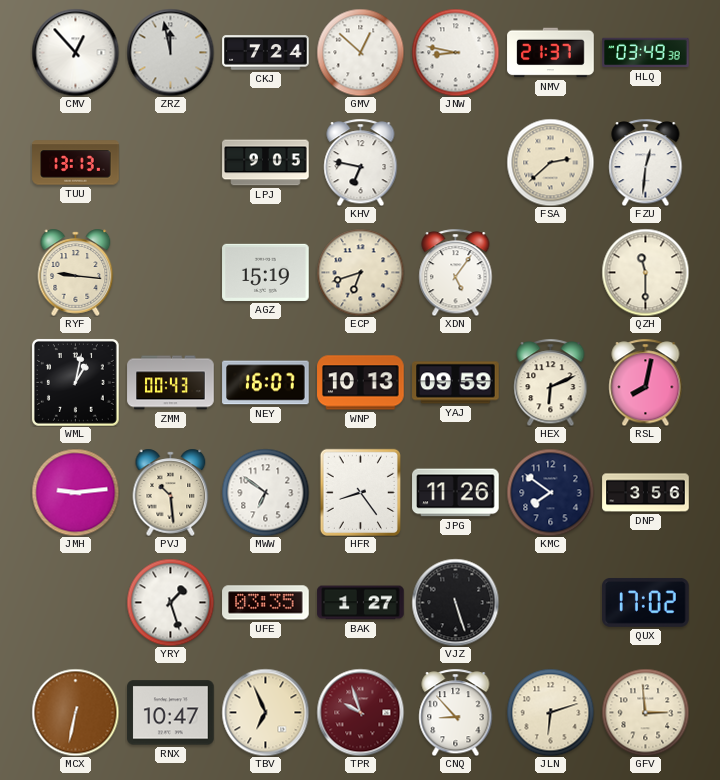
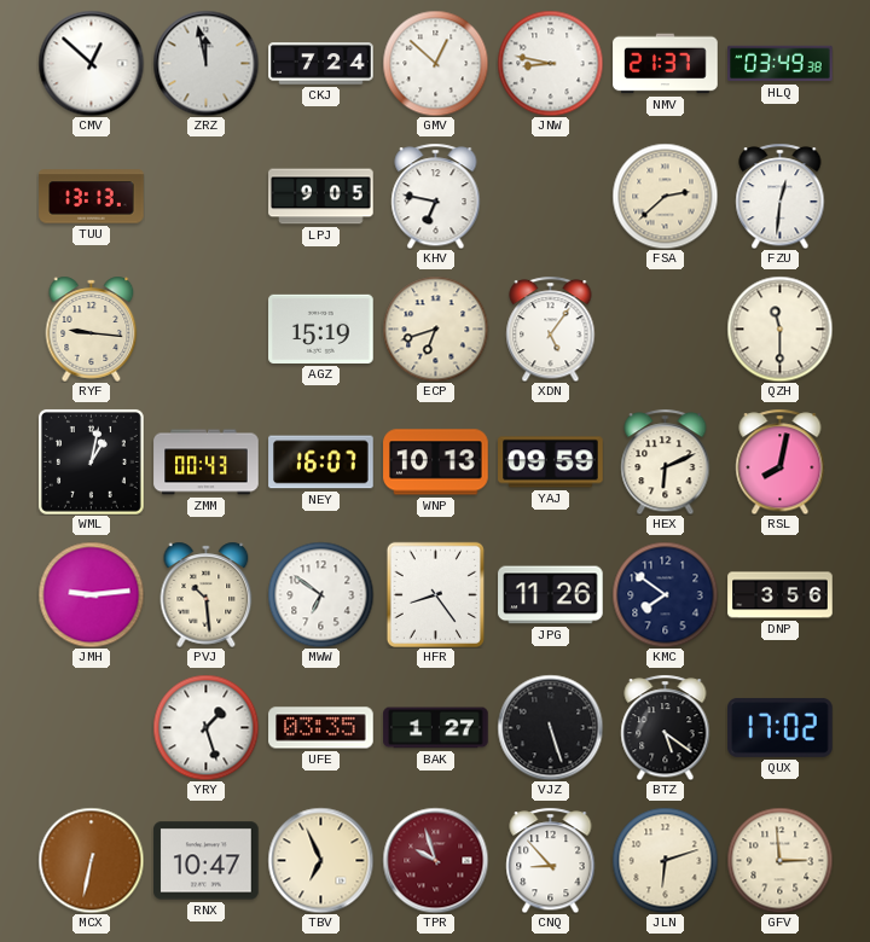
CMV: 12:53 -> 12:52
BTZ: none -> 5:21
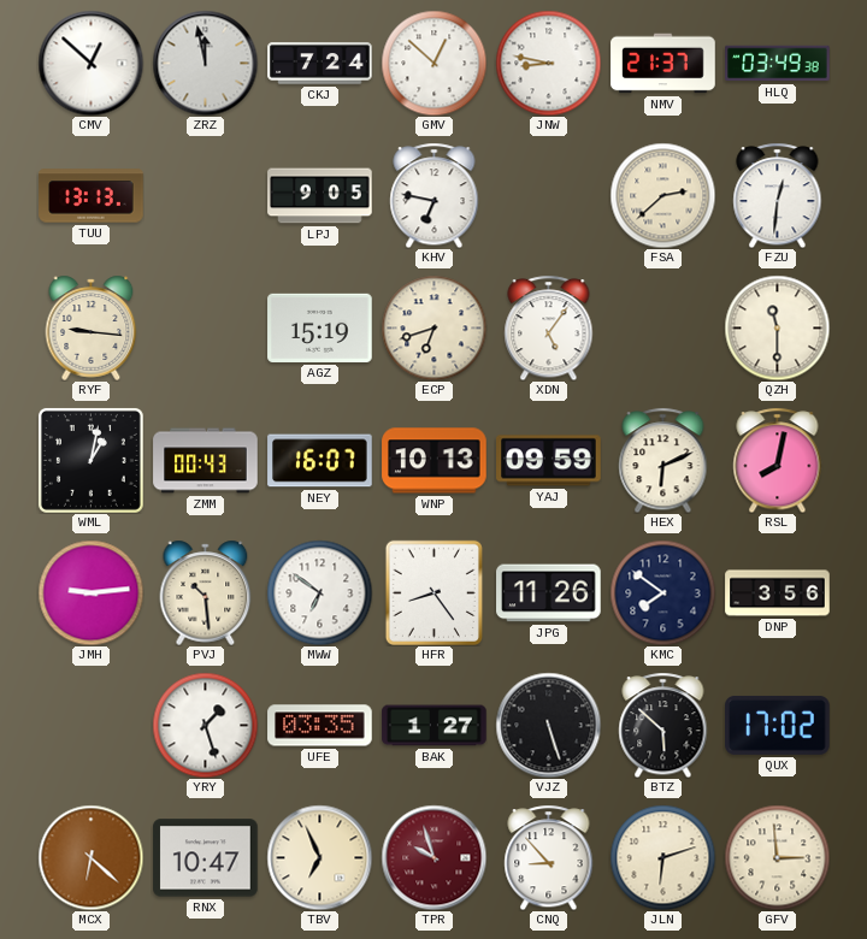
BTZ: 5:21 -> 5:52
MCX: 6:32 -> 6:22
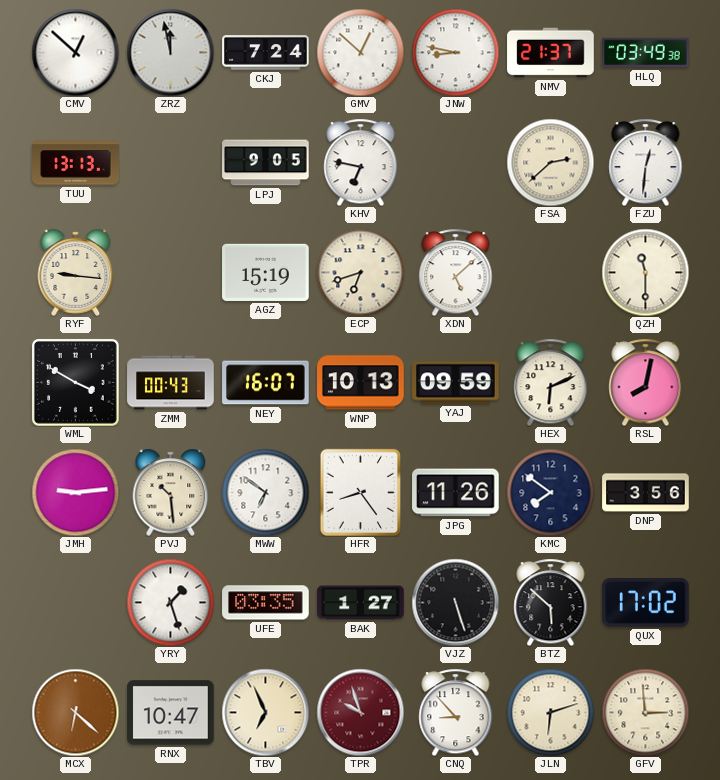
XDN: 5:06 -> 5:08
WML: 1:02 -> 3:50
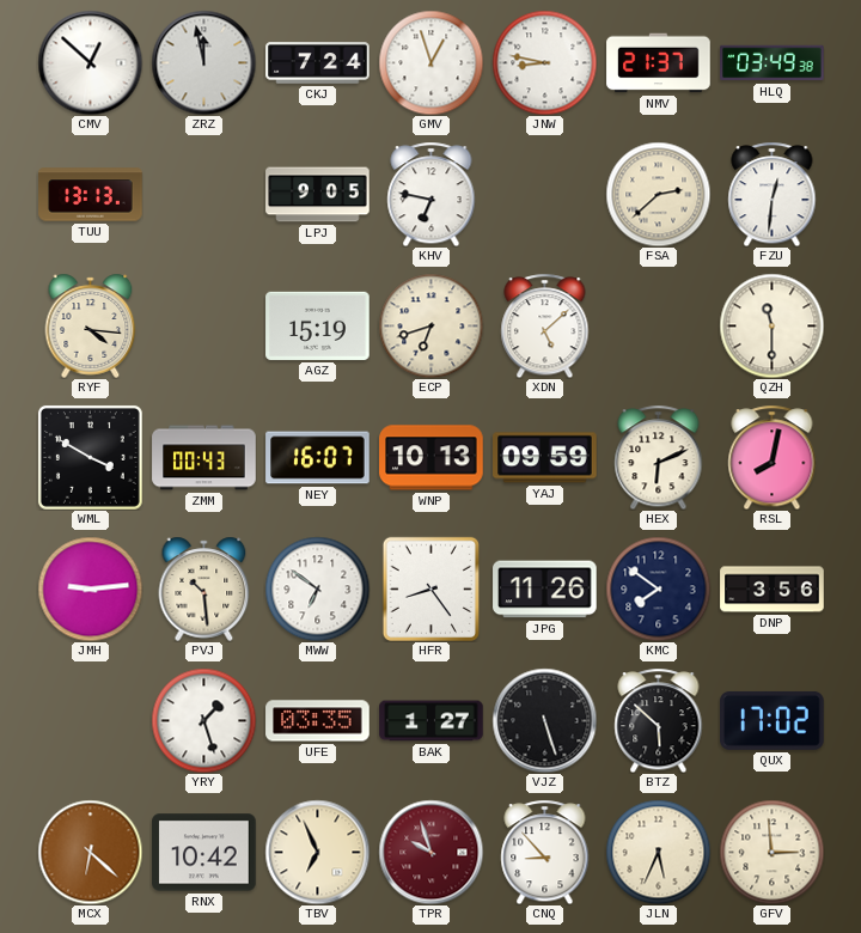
GMV: 12:52 -> 12:57
RYF: 9:16 -> 4:16
RNX: 10:47 -> 10:42
JLN: 6:12 -> 5:34
